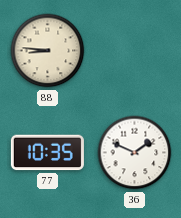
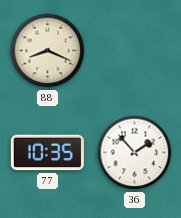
88: 8:46 -> 8:19
36: 1:49 -> 1:53
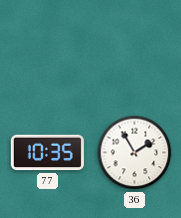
88: 8:19 -> none
36: 1:53 -> 1:55
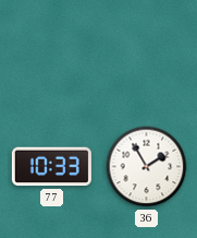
77: 10:35 -> 10:33
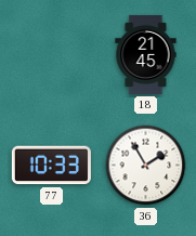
18: none -> 21:45
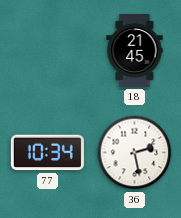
77: 10:33 -> 10:34
36: 1:55 -> 2:28
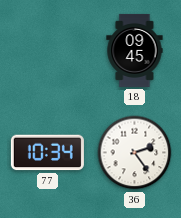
18: 21:45 -> 09:45
36: 2:28 -> 2:24
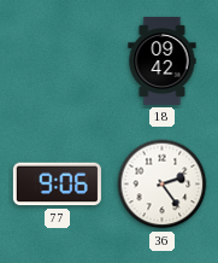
18: 09:45 -> 09:42
77: 10:34 -> 9:06
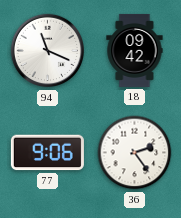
94: none -> 11:19
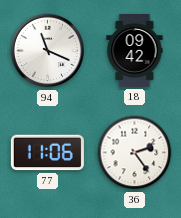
77: 9:06 -> 11:06
